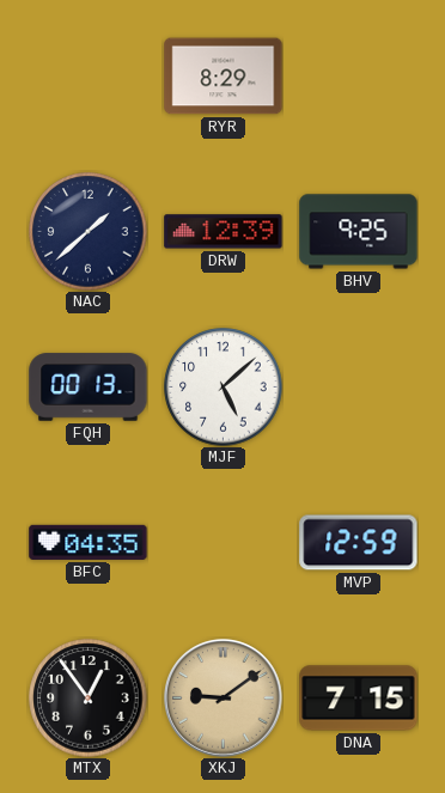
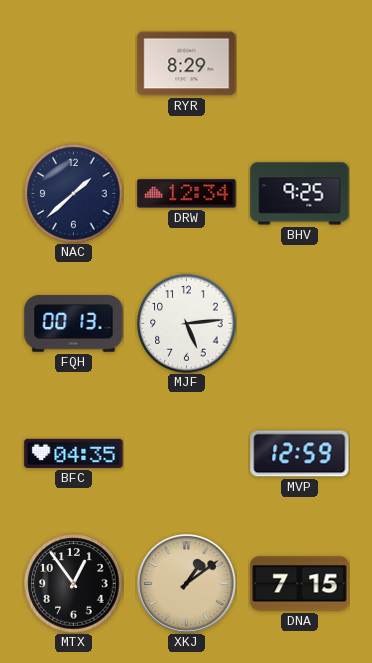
DRW: 12:39 -> 12:34
MJF: 5:08 -> 5:14
XKJ: 9:09 -> 1:09
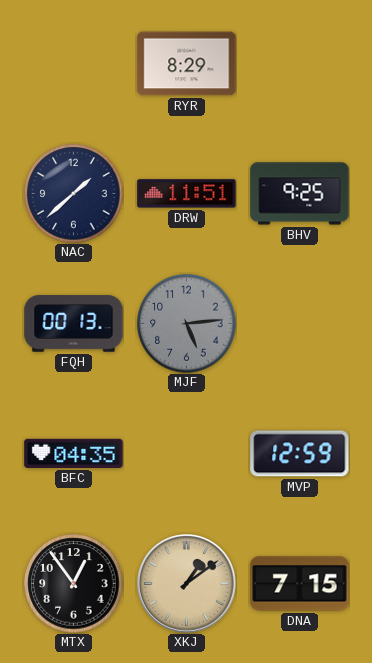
DRW: 12:34 -> 11:51
MJF dial: white -> grey
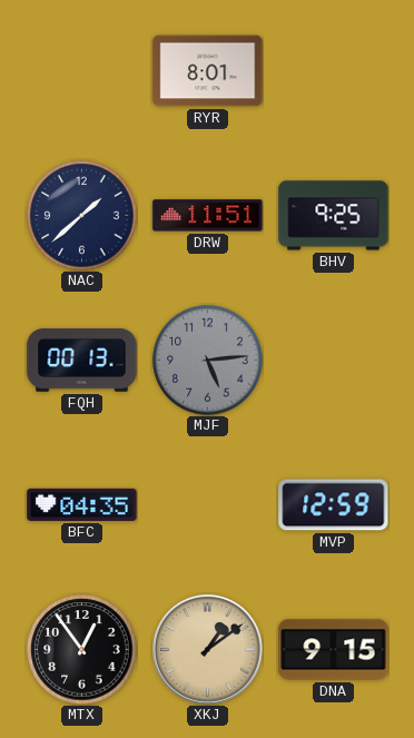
RYR: 8:29 -> 8:01
DNA: 7:15 -> 9:15
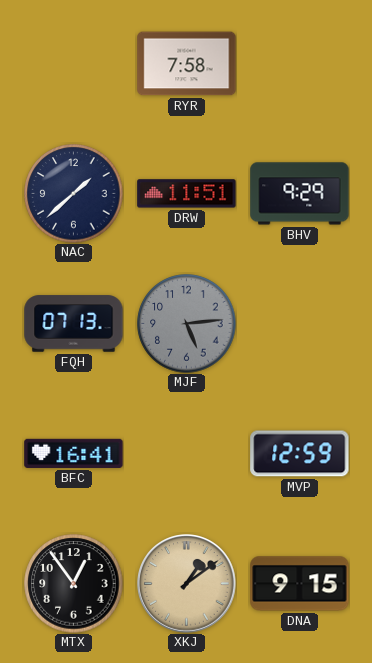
RYR: 8:01 -> 7:58
BHV: 9:25 -> 9:29
FQH: 00:13 -> 07:13
BFC: 04:35 -> 16:41
